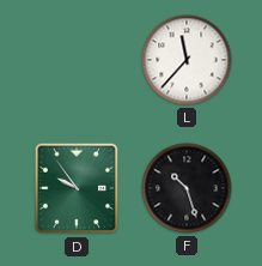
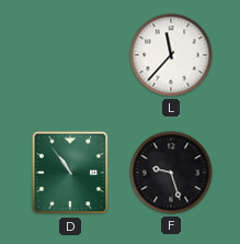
D: 9:54 -> 10:54
F: 10:27 -> 9:27
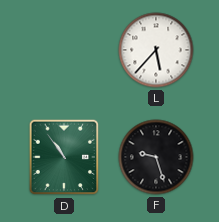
L: 11:37 -> 5:37
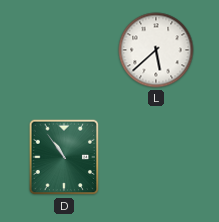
L: 5:37 -> 5:38
F: 9:27 -> none
